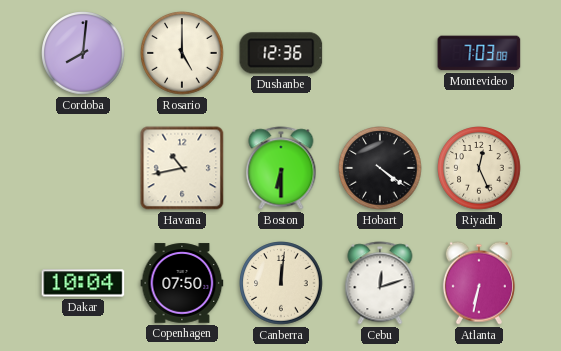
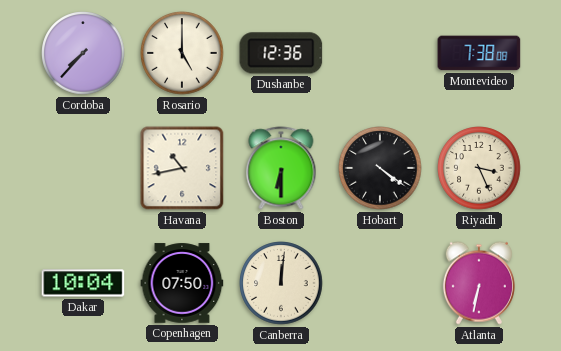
Cordoba: 8:01 -> 7:37
Montevideo: 7:03 -> 7:38
Riyadh: 12:26 -> 3:26
Cebu: 12:12 -> none
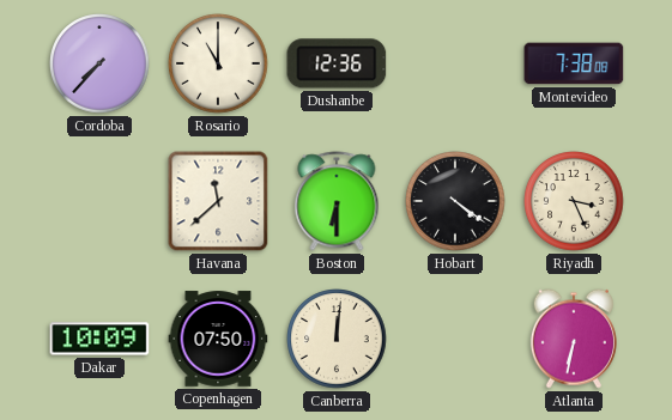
Rosario: 5:00 -> 11:00
Havana: 10:43 -> 11:38
Dakar: 10:04 -> 10:09
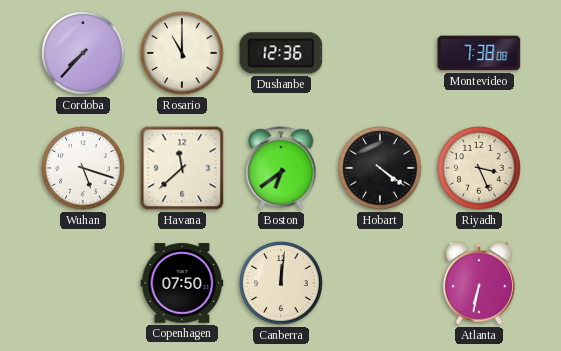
Wuhan: none -> 5:18
Boston: 6:30 -> 6:39
Dakar: 10:09 -> none
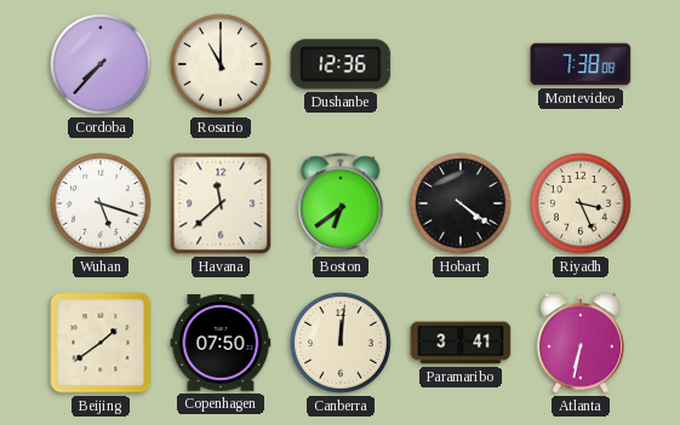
Beijing: none -> 1:39
Paramaribo: none -> 3:41
